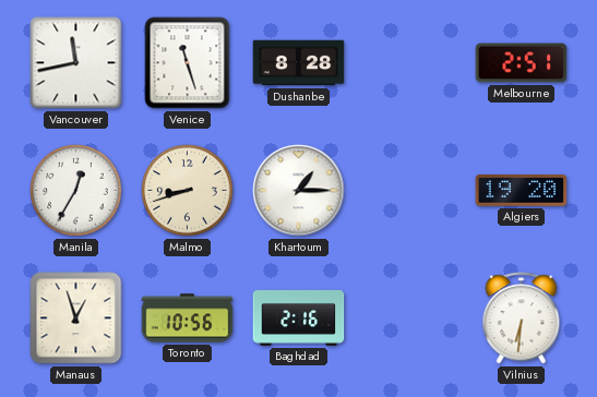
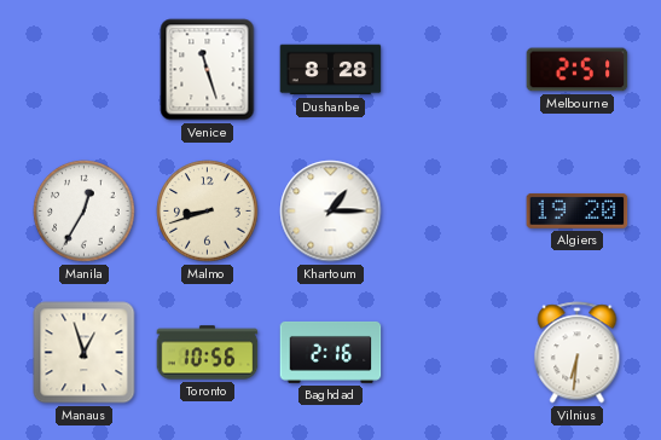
Vancouver: 11:43 -> none
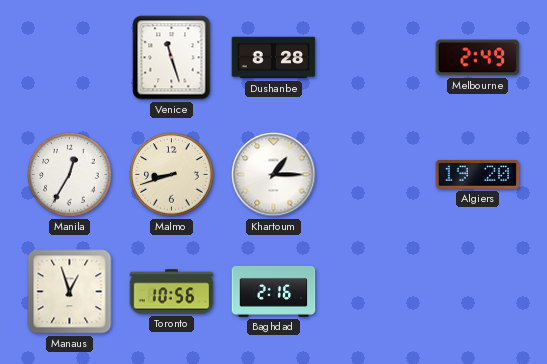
Melbourne: 2:51 -> 2:49
Vilnius: 6:31 -> none
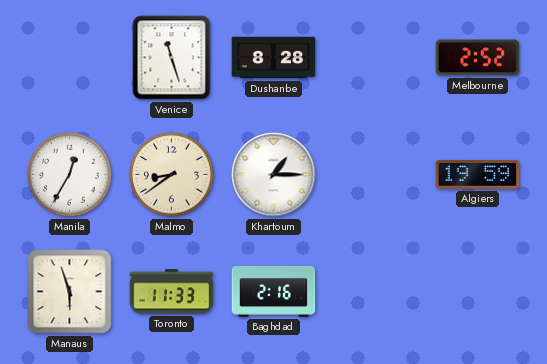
Melbourne: 2:49 -> 2:52
Malmo: 8:42 -> 8:39
Algiers: 19:20 -> 19:59
Manaus: 12:57 -> 5:57
Toronto: 10:56 -> 11:33
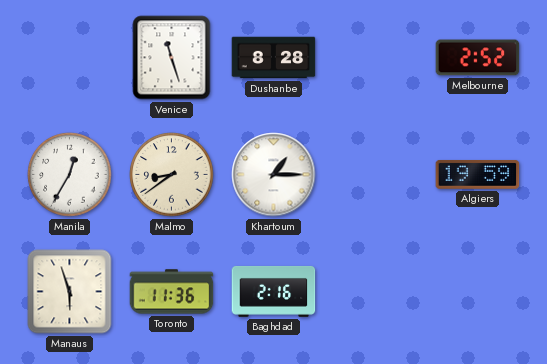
Toronto: 11:33 -> 11:36
